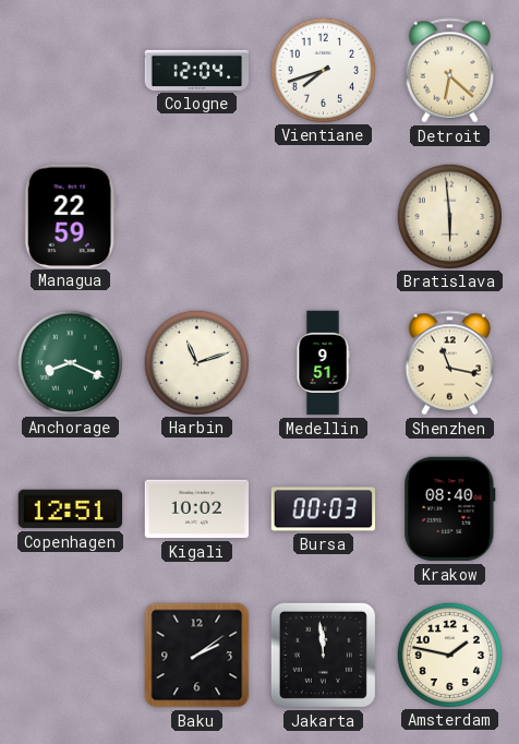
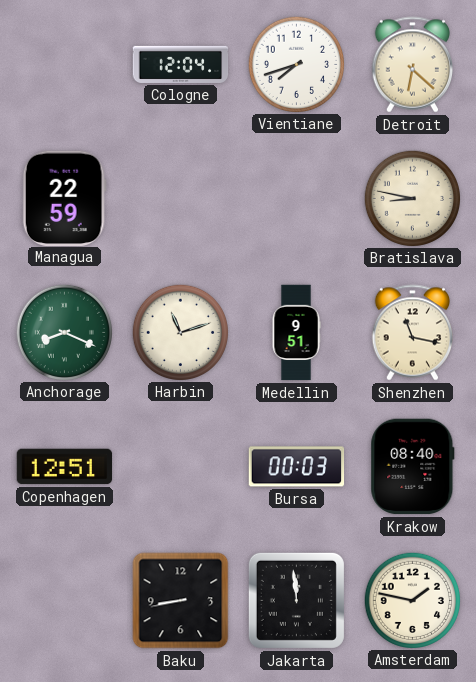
Bratislava: 5:59 -> 8:47
Kigali: 10:02 -> none
Baku: 2:09 -> 8:43
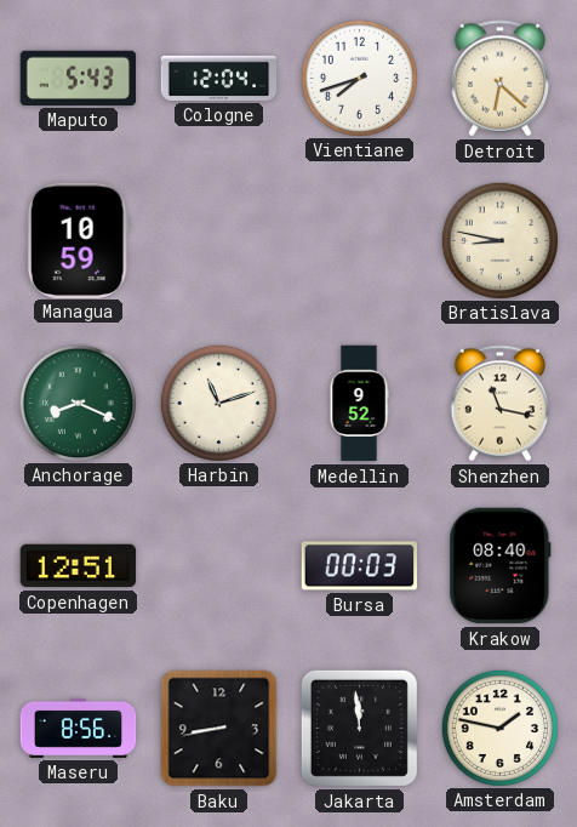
Maputo: none -> 5:43
Managua: 22:59 -> 10:59
Medellin: 9:51 -> 9:52
Maseru: none -> 8:56
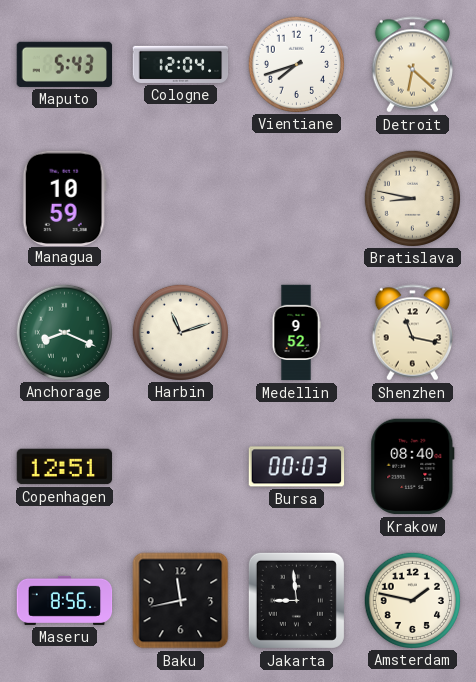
Baku: 8:43 -> 11:43
Jakarta: 11:59 -> 8:59
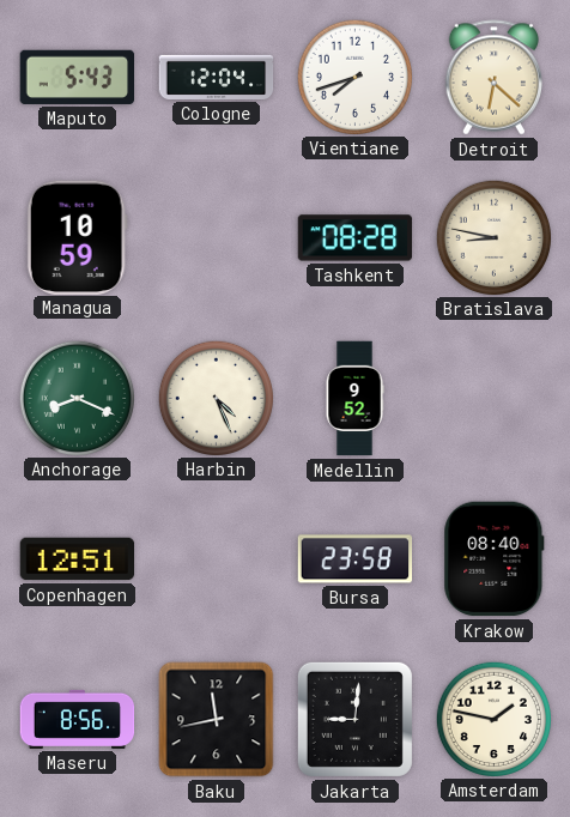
Tashkent: none -> 08:28
Harbin: 11:12 -> 4:26
Shenzhen: 11:17 -> none
Bursa: 00:03 -> 23:58
Jakarta: 8:59 -> 9:01
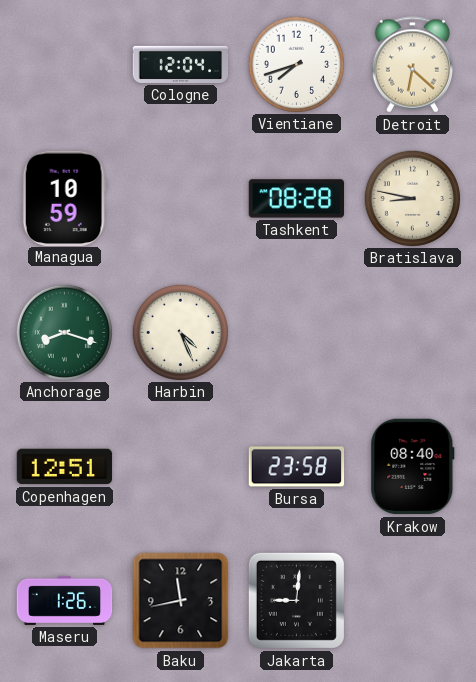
Maputo: 5:43 -> none
Anchorage: 8:19 -> 8:18
Medellin: 9:52 -> none
Maseru: 8:56 -> 1:26
Amsterdam: 1:47 -> none
